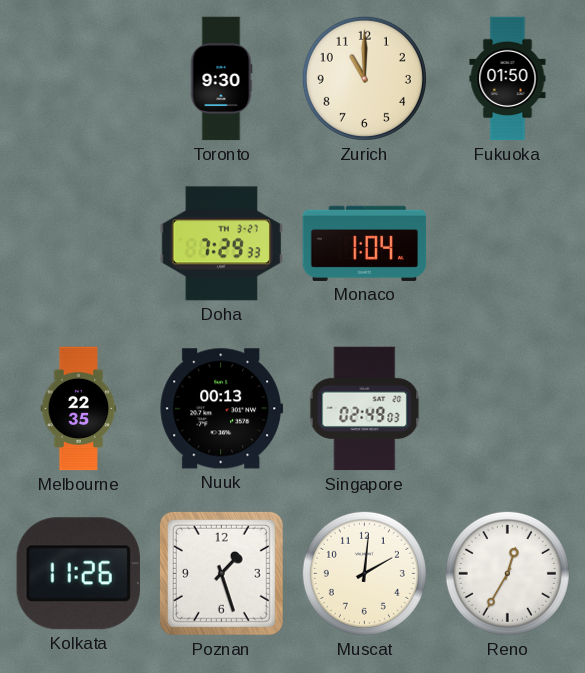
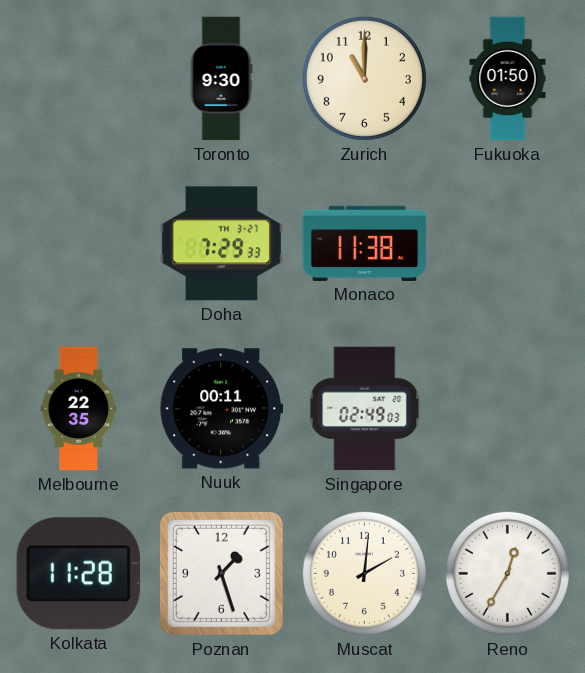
Monaco: 1:04 -> 11:38
Nuuk: 00:13 -> 00:11
Kolkata: 11:26 -> 11:28
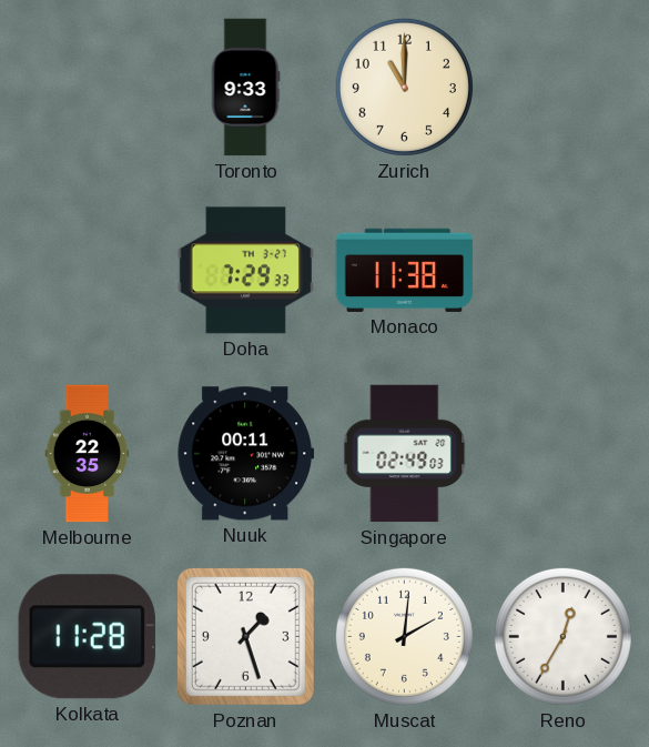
Toronto: 9:30 -> 9:33
Fukuoka: 01:50 -> none
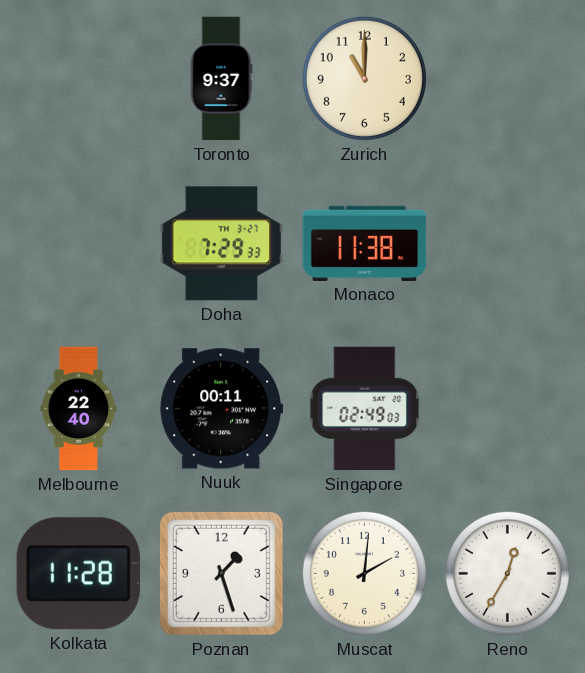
Toronto: 9:33 -> 9:37
Melbourne: 22:35 -> 22:40
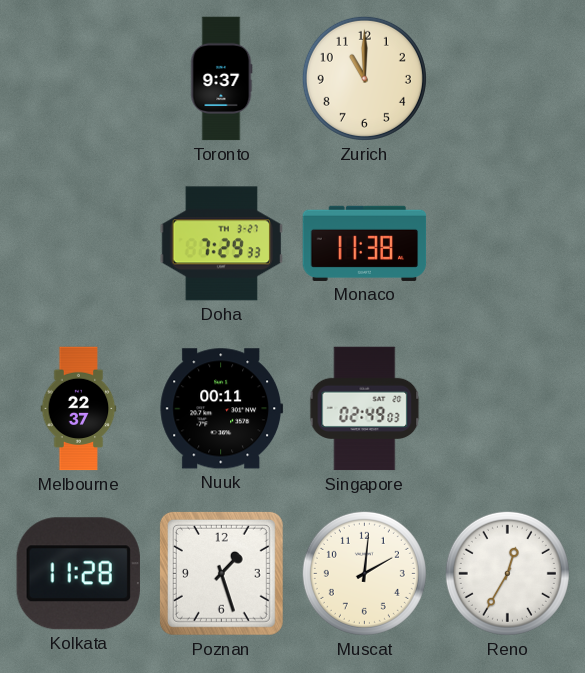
Melbourne: 22:40 -> 22:37
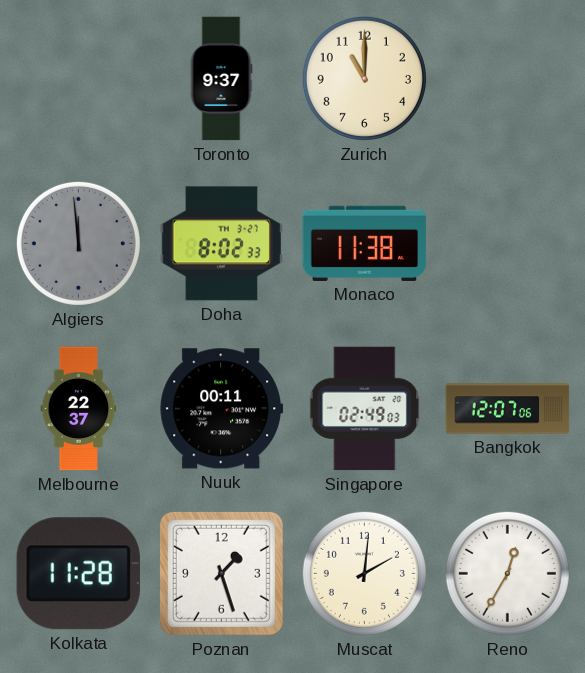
Algiers: none -> 11:59
Doha: 7:29 -> 8:02
Bangkok: none -> 12:07
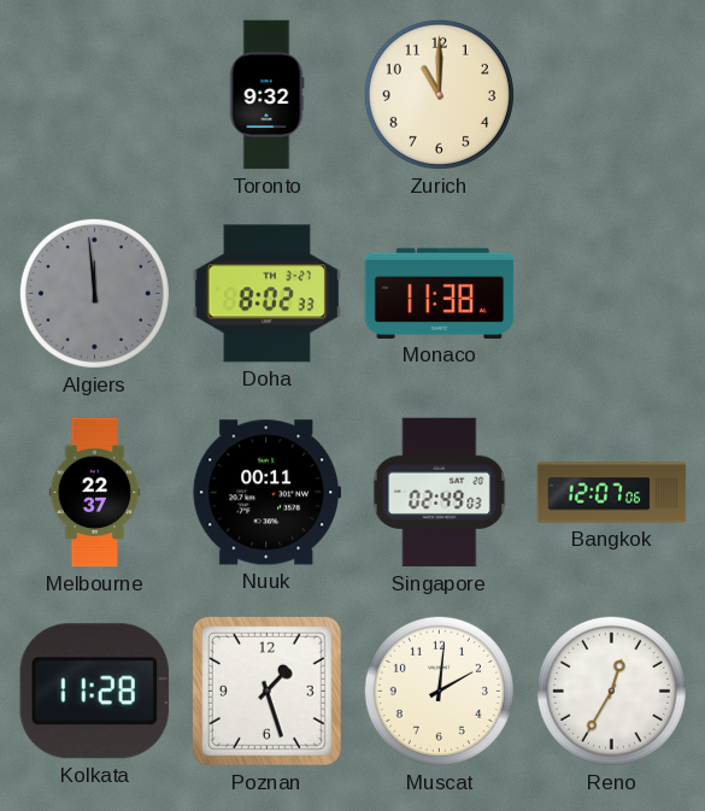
Toronto: 9:37 -> 9:32
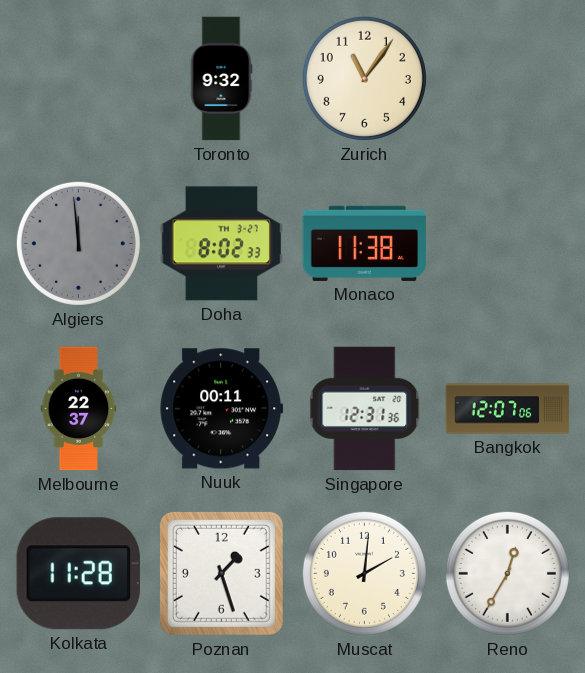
Zurich: 11:00 -> 11:06
Singapore: 02:49 -> 12:31
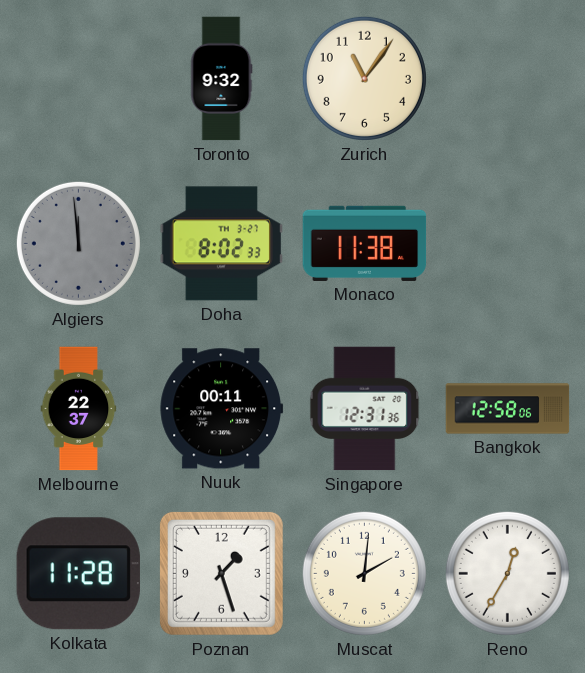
Bangkok: 12:07 -> 12:58
